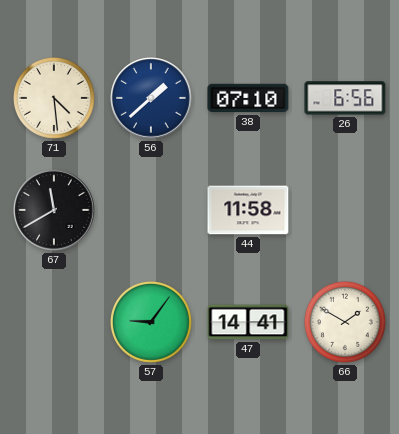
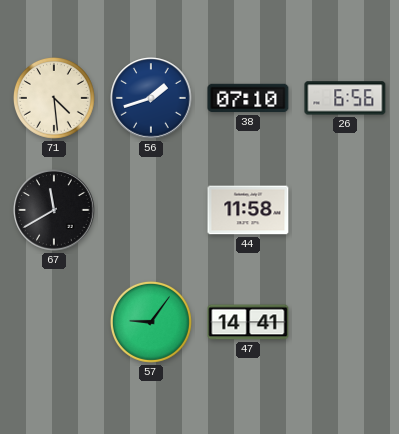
56: 1:38 -> 1:42
66: 1:50 -> none
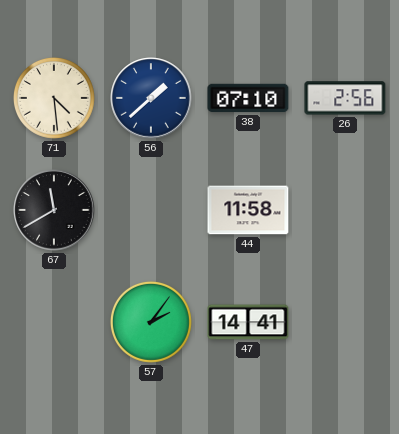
56: 1:42 -> 1:38
26: 6:56 -> 2:56
57: 9:06 -> 2:06
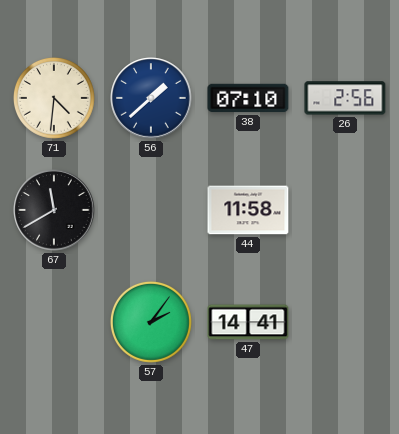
71: 4:29 -> 4:31
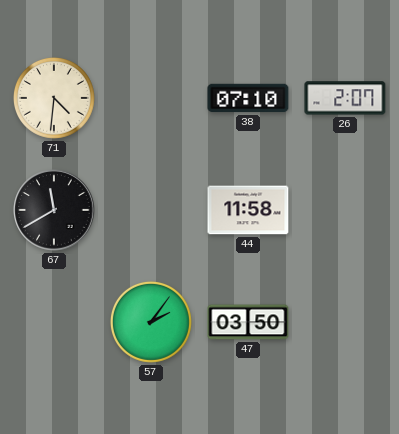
56: 1:38 -> none
26: 2:56 -> 2:07
47: 14:41 -> 03:50
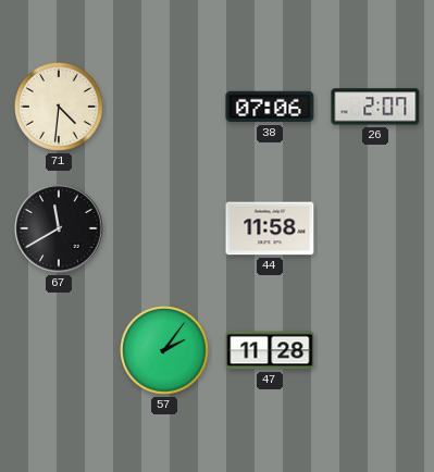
38: 07:10 -> 07:06
47: 03:50 -> 11:28
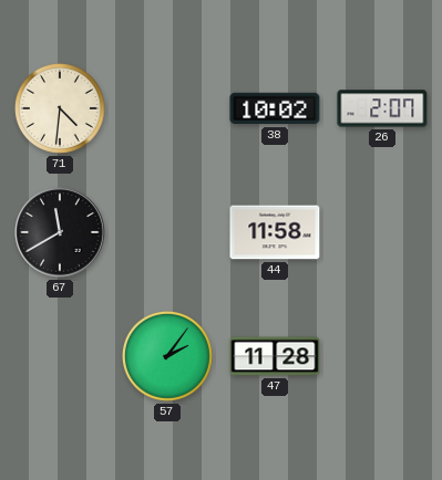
38: 07:06 -> 10:02
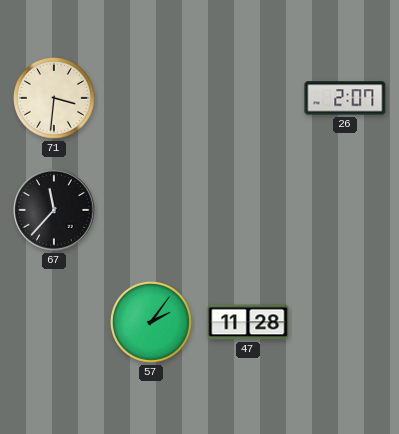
71: 4:31 -> 3:31
38: 10:02 -> none
67: 11:40 -> 11:37
44: 11:58 -> none
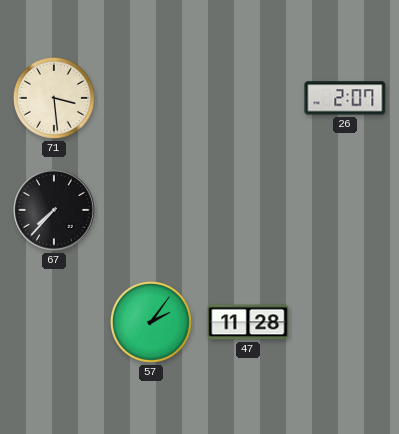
71: 3:31 -> 3:29
67: 11:37 -> 7:37
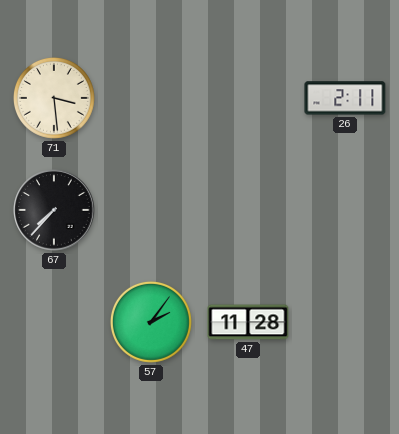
26: 2:07 -> 2:11
